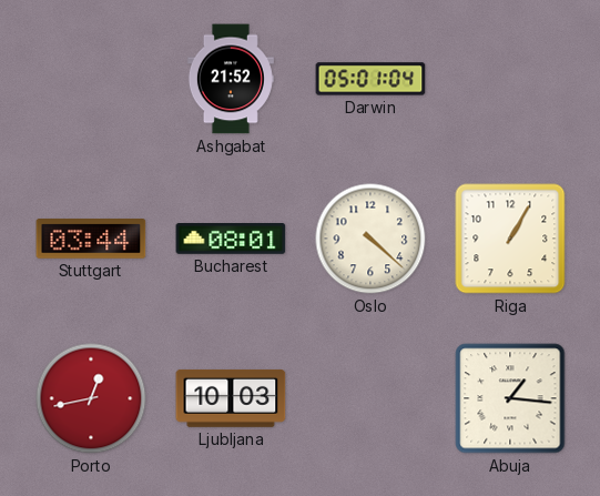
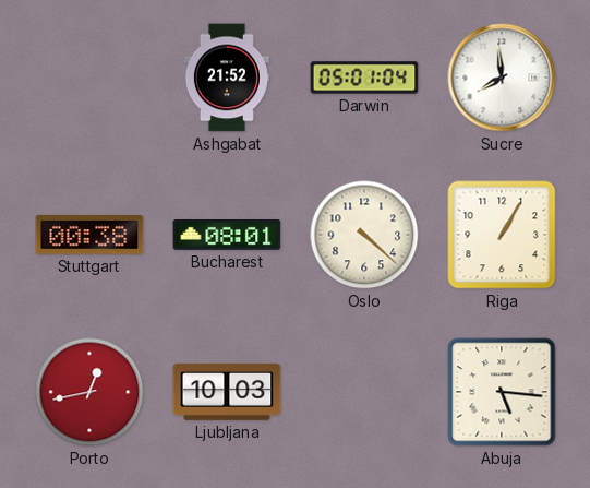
Sucre: none -> 7:59
Stuttgart: 03:44 -> 00:38
Abuja: 1:16 -> 5:16
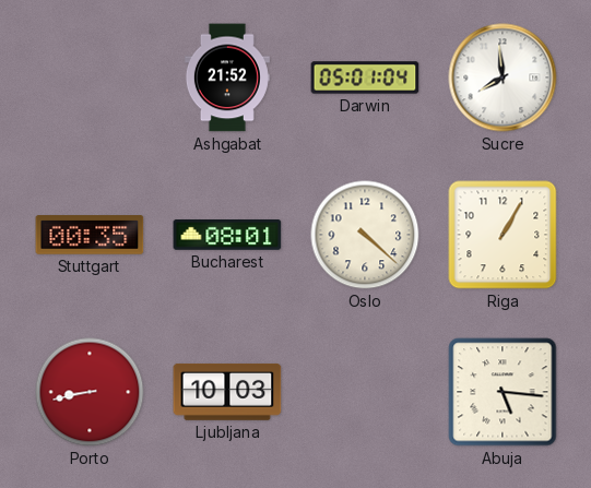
Stuttgart: 00:38 -> 00:35
Porto: 12:43 -> 8:43
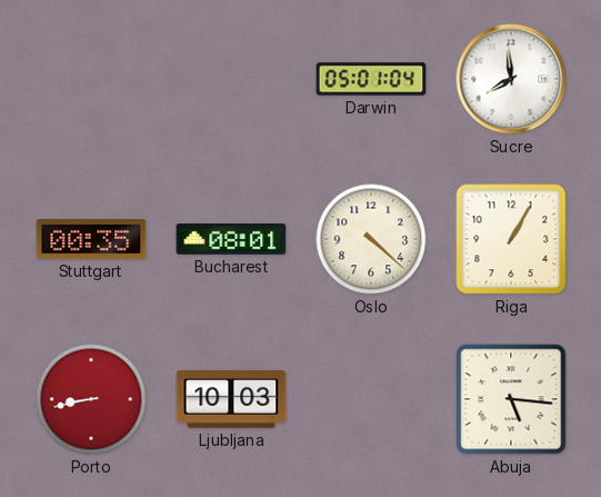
Ashgabat: 21:52 -> none
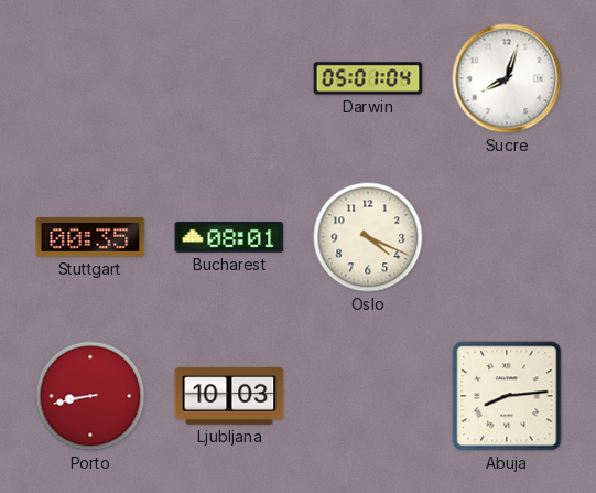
Sucre: 7:59 -> 8:03
Oslo: 4:22 -> 4:19
Riga: 1:05 -> none
Abuja: 5:16 -> 8:14
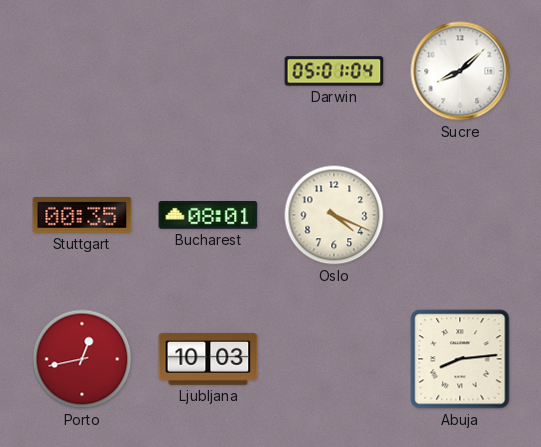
Sucre: 8:03 -> 8:08
Porto: 8:43 -> 12:43
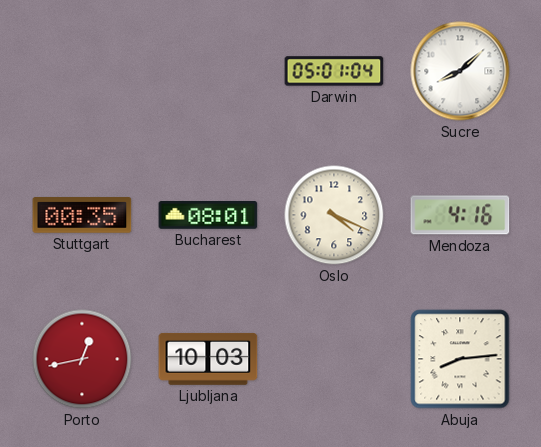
Mendoza: none -> 4:16
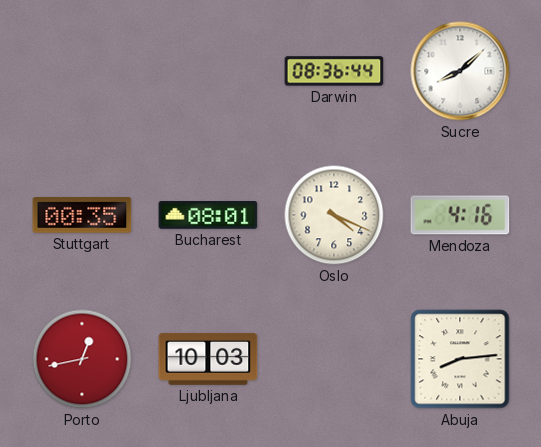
Darwin: 05:01 -> 08:36
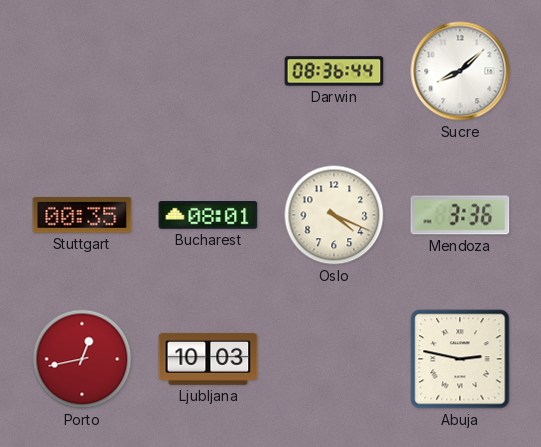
Mendoza: 4:16 -> 3:36
Abuja: 8:14 -> 2:47
